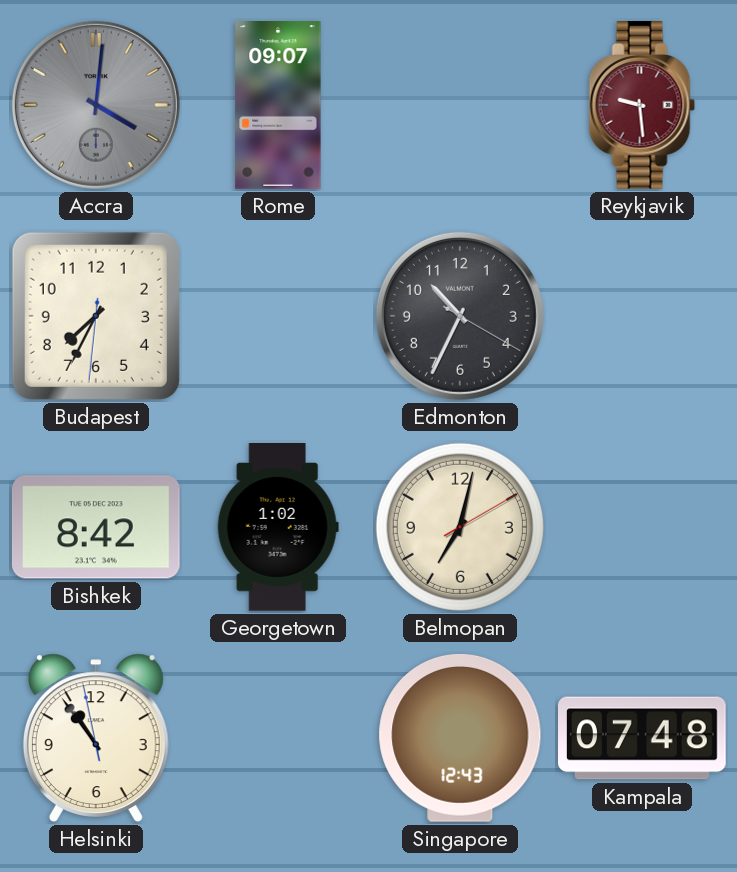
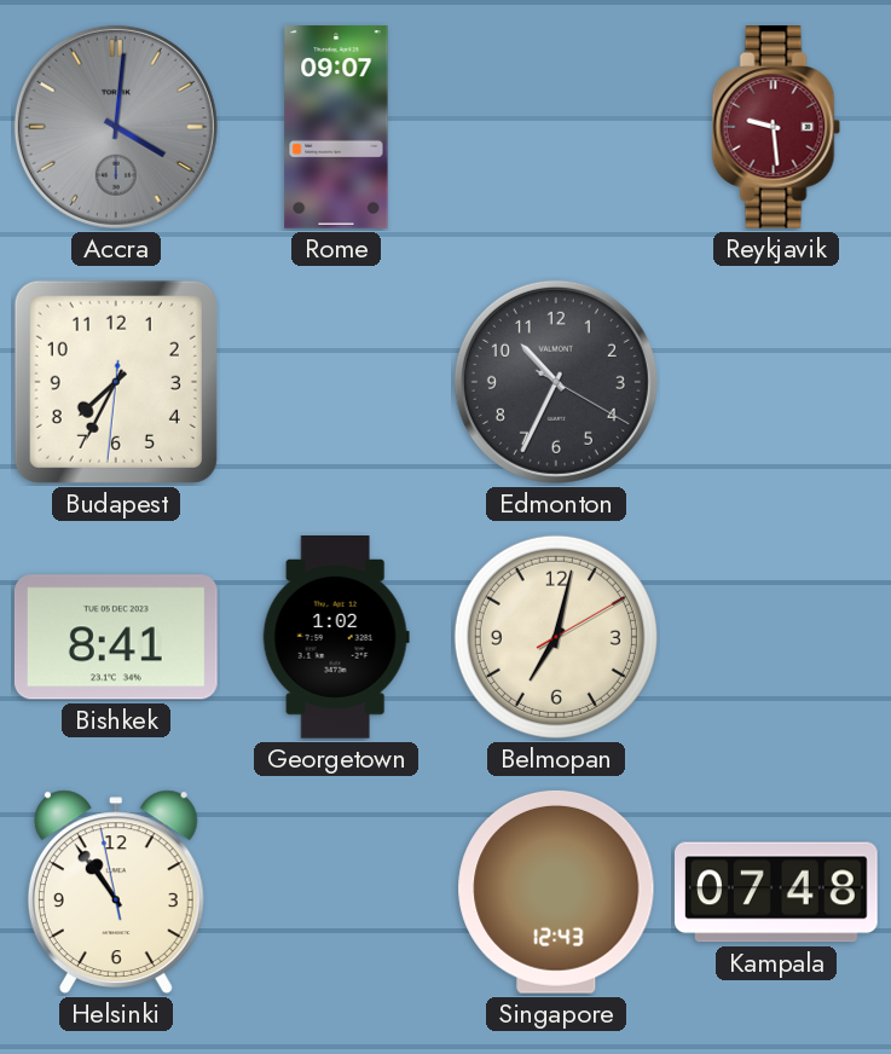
Bishkek: 8:42 -> 8:41
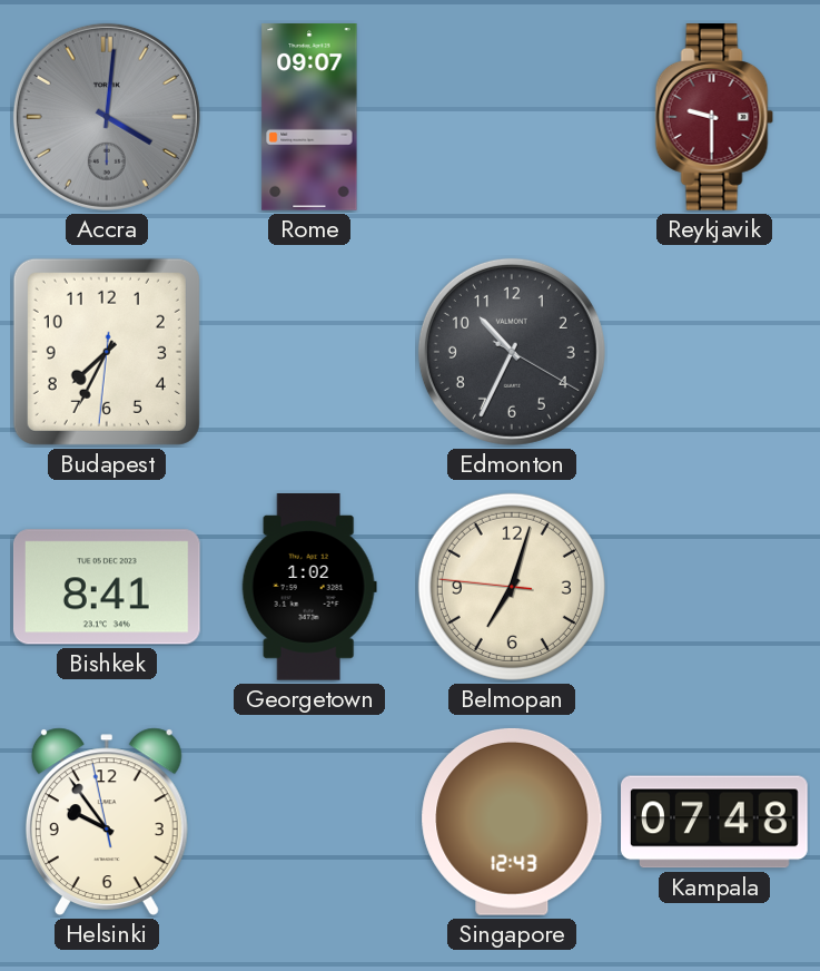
Reykjavik: 9:29 -> 9:30
Belmopan: 7:02:10 -> 7:02:46
Helsinki: 10:53 -> 9:53
